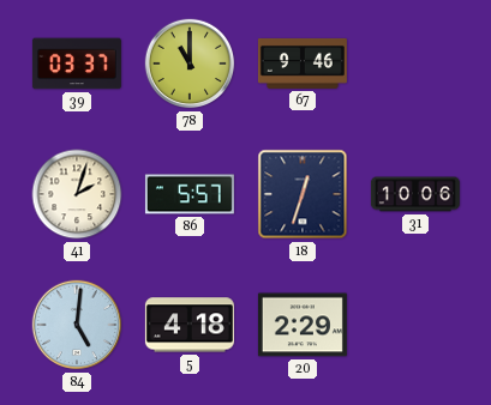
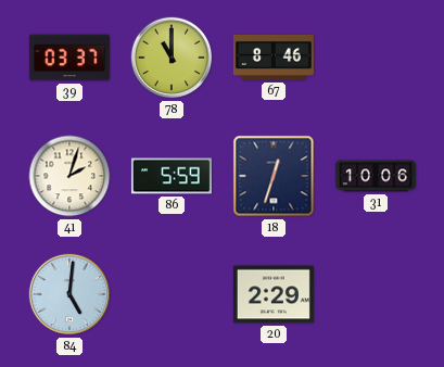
67: 9:46 -> 8:46
86: 5:57 -> 5:59
5: 4:18 -> none
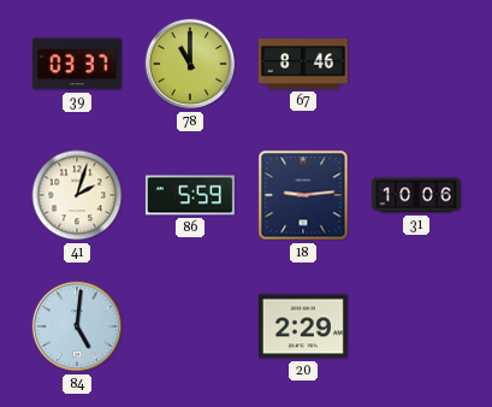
18: 12:33 -> 9:14
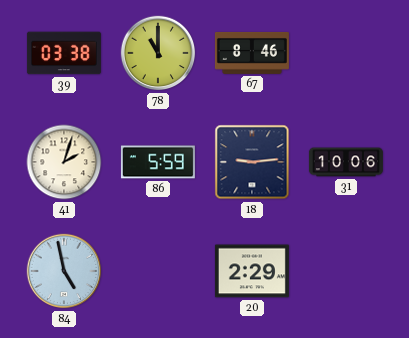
39: 03:37 -> 03:38
84: 5:01 -> 4:58
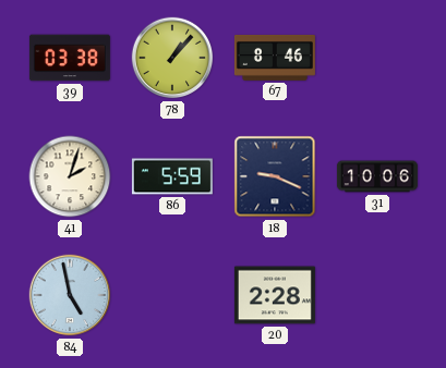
78: 11:00 -> 1:07
18: 9:14 -> 9:19
20: 2:29 -> 2:28
